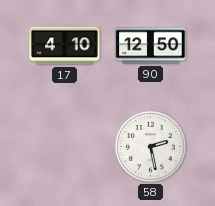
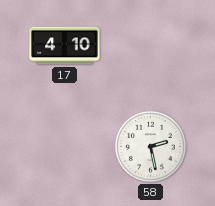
90: 12:50 -> none
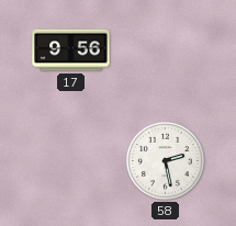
17: 4:10 -> 9:56
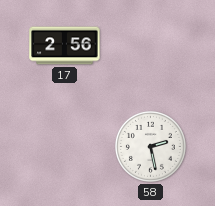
17: 9:56 -> 2:56
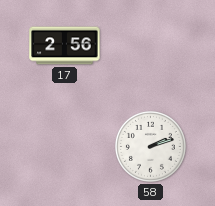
58: 2:28 -> 2:12
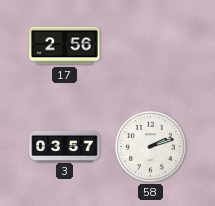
3: none -> 03:57
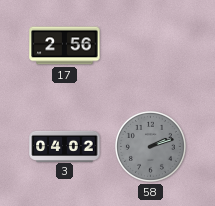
3: 03:57 -> 04:02
58 dial: white -> grey
